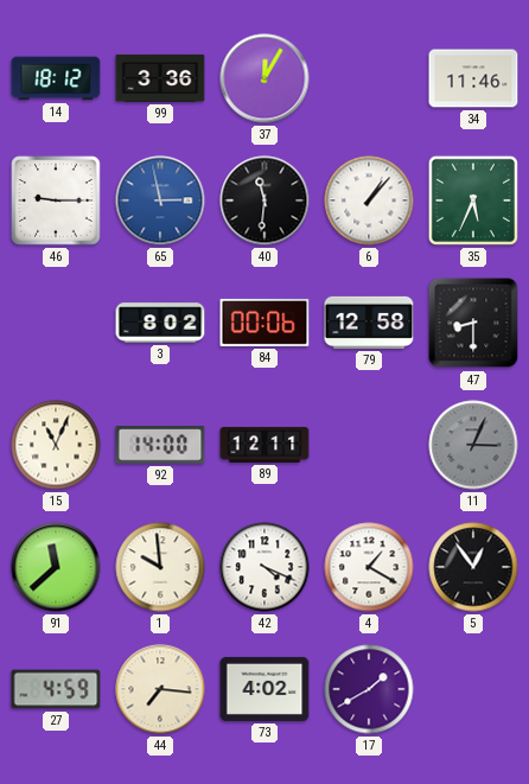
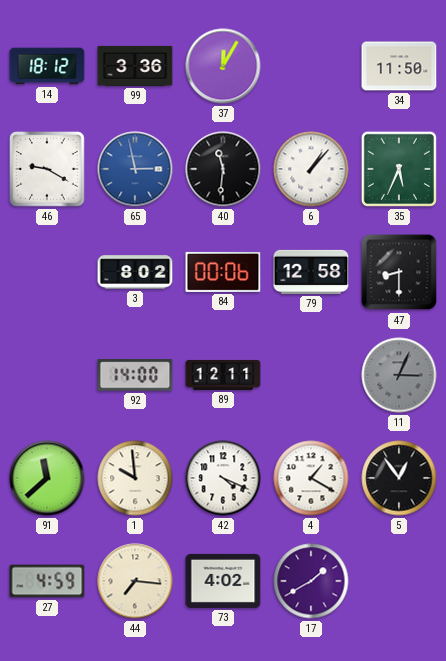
34: 11:46 -> 11:50
46: 9:15 -> 9:20
15: 11:04 -> none
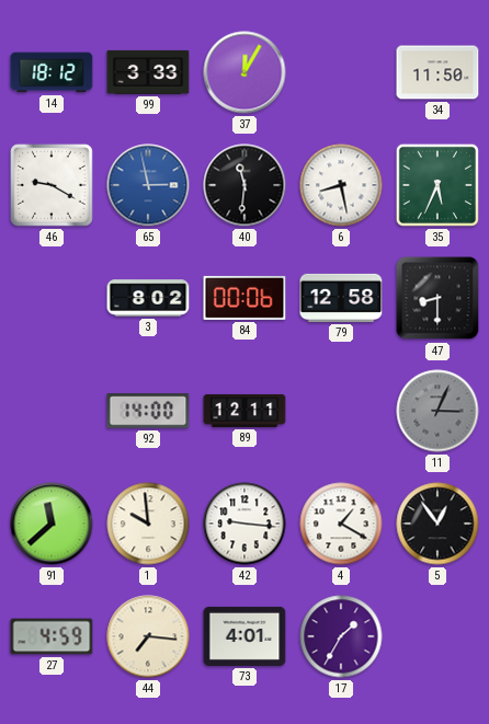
99: 3:36 -> 3:33
6: 1:07 -> 8:28
42: 4:19 -> 9:16
73: 4:02 -> 4:01
17: 1:40 -> 1:35
